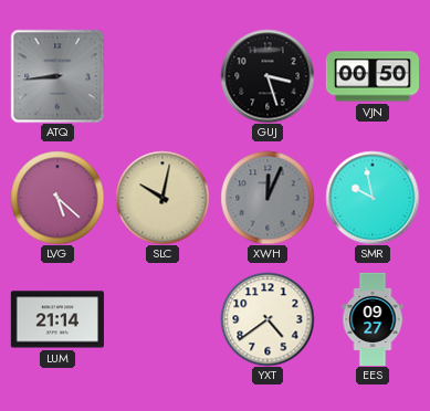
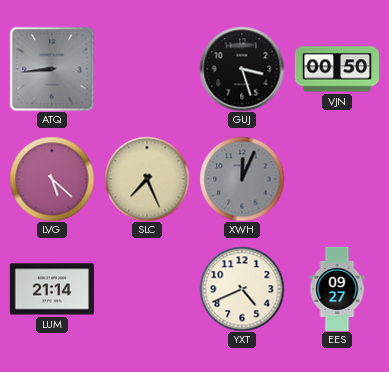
SLC: 10:02 -> 7:26
SMR: 9:58 -> none
YXT: 4:39 -> 4:41
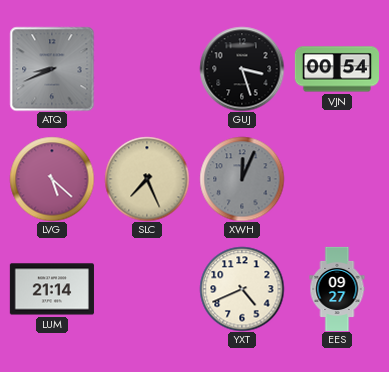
ATQ: 8:44 -> 8:41
VJN: 00:50 -> 00:54
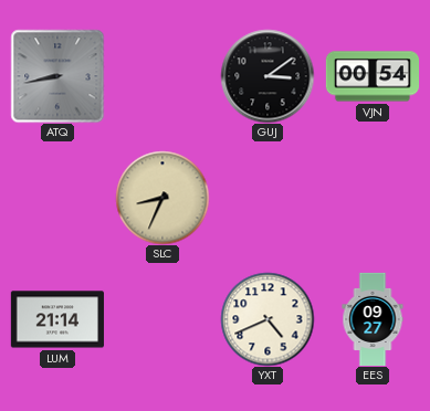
ATQ: 8:41 -> 8:43
GUJ: 3:27 -> 3:09
LVG: 5:22 -> none
SLC: 7:26 -> 8:34
XWH: 12:04 -> none
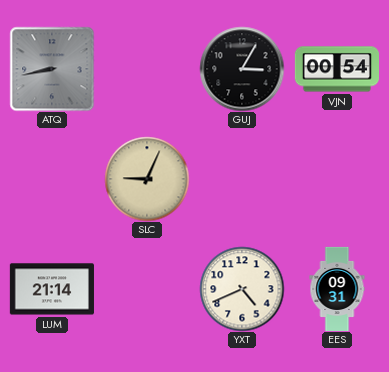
GUJ: 3:09 -> 3:05
SLC: 8:34 -> 9:04
EES: 09:27 -> 09:31
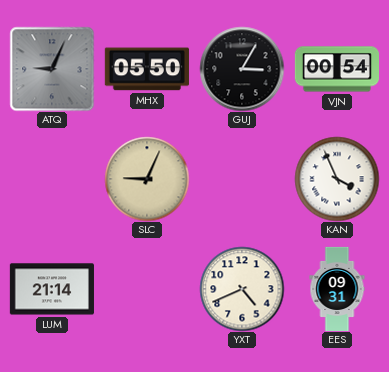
ATQ: 8:43 -> 9:04
MHX: none -> 05:50
KAN: none -> 3:56
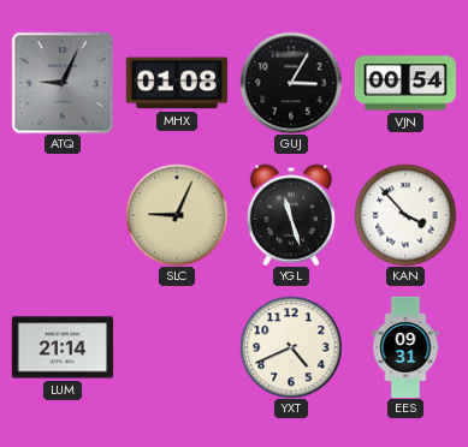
MHX: 05:50 -> 01:08
YGL: none -> 11:27
KAN: 3:56 -> 3:53
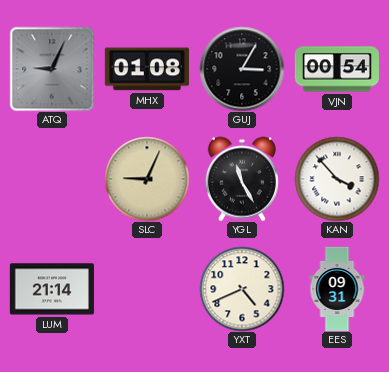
YGL: 11:27 -> 11:25
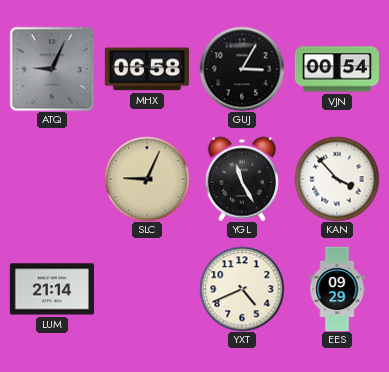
MHX: 01:08 -> 06:58
EES: 09:31 -> 09:29
